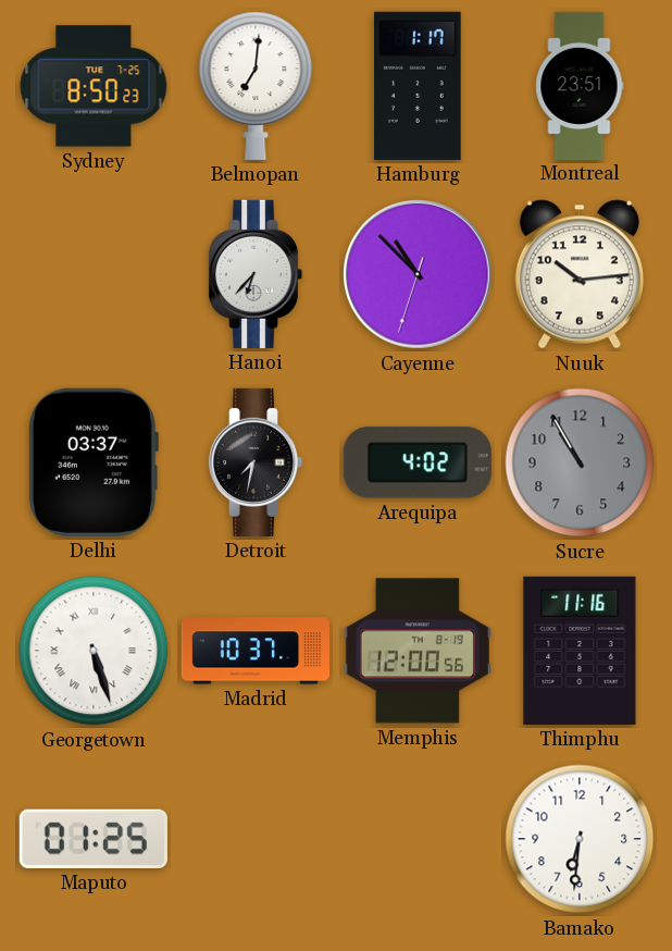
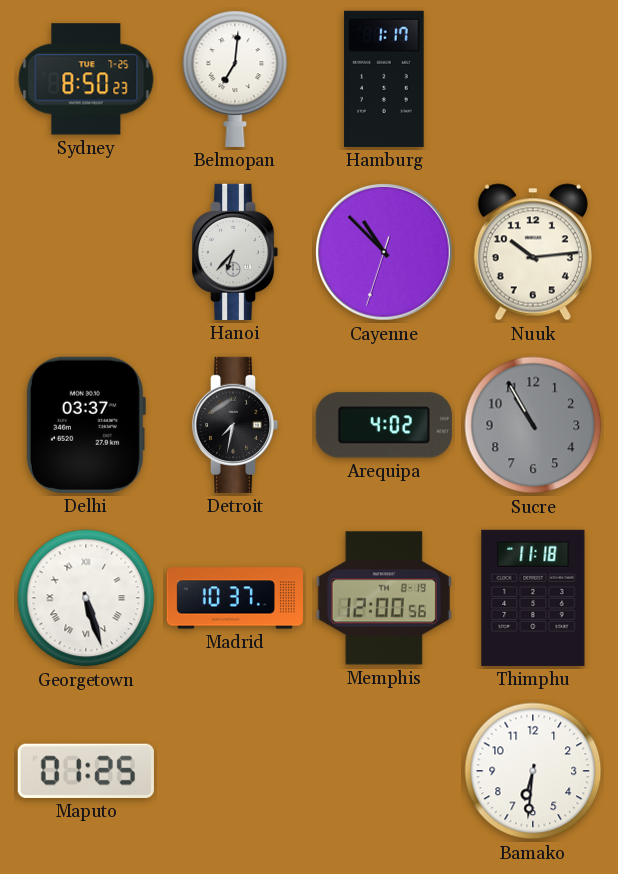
Montreal: 23:51 -> none
Thimphu: 11:16 -> 11:18
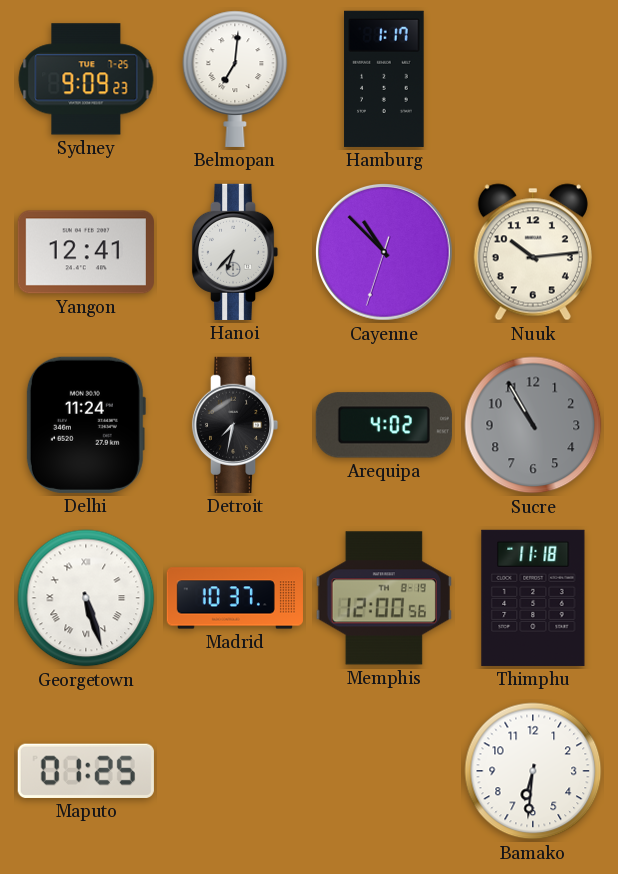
Sydney: 8:50 -> 9:09
Yangon: none -> 12:41
Delhi: 03:37 -> 11:24
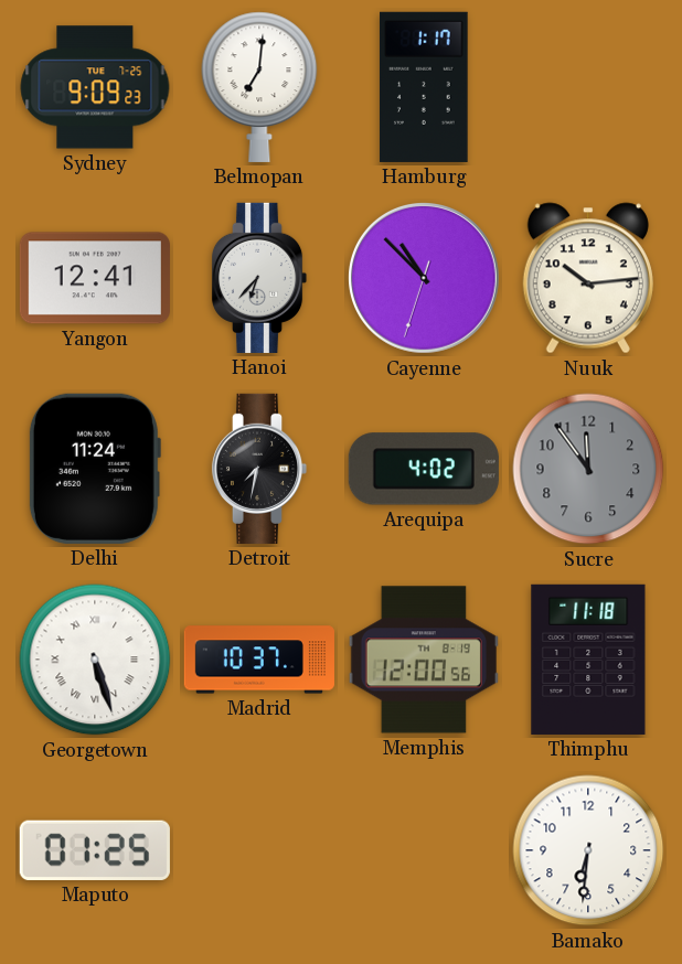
Sucre: 10:55 -> 11:54
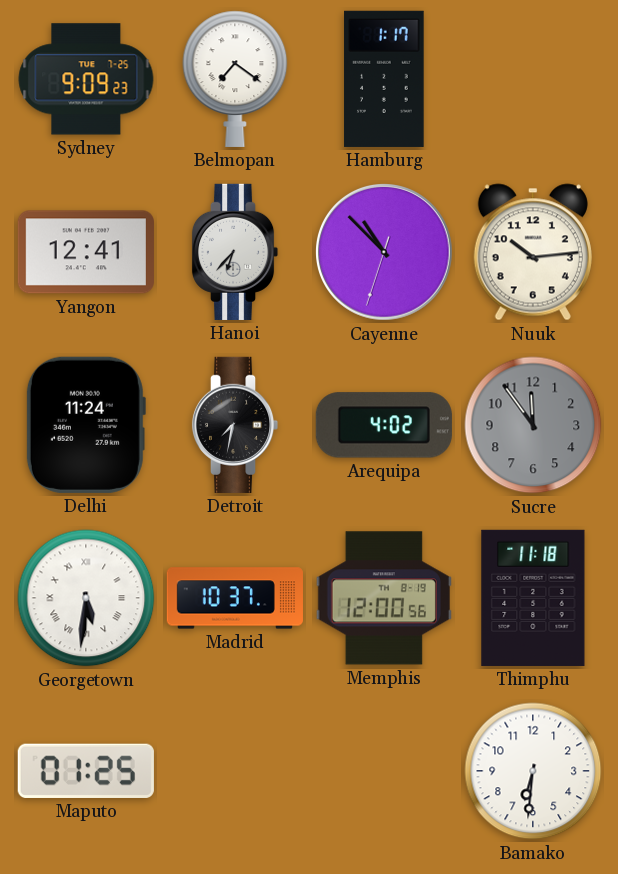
Belmopan: 7:01 -> 7:21
Georgetown: 5:27 -> 5:31
